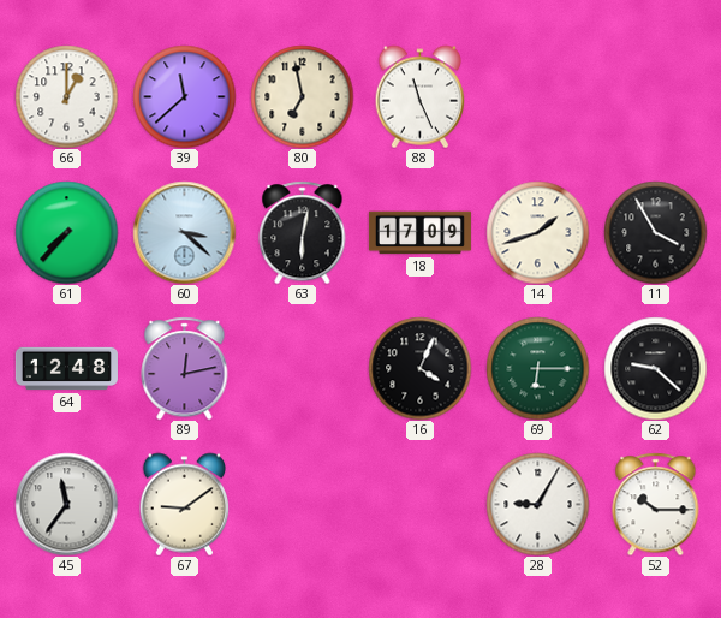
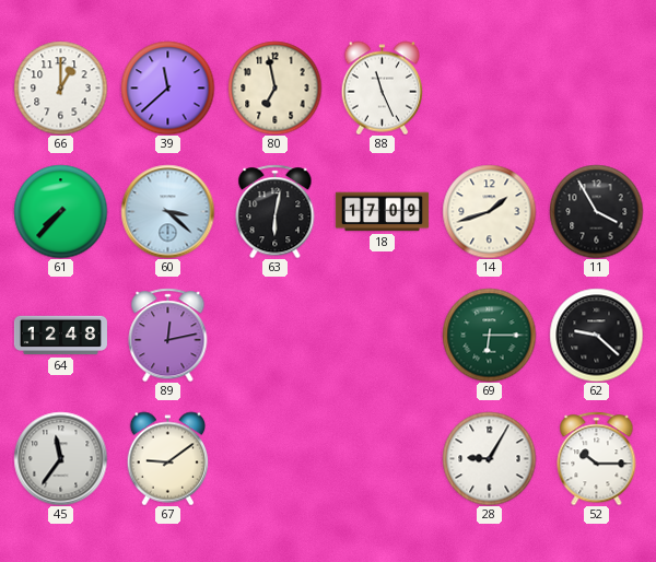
16: 4:04 -> none
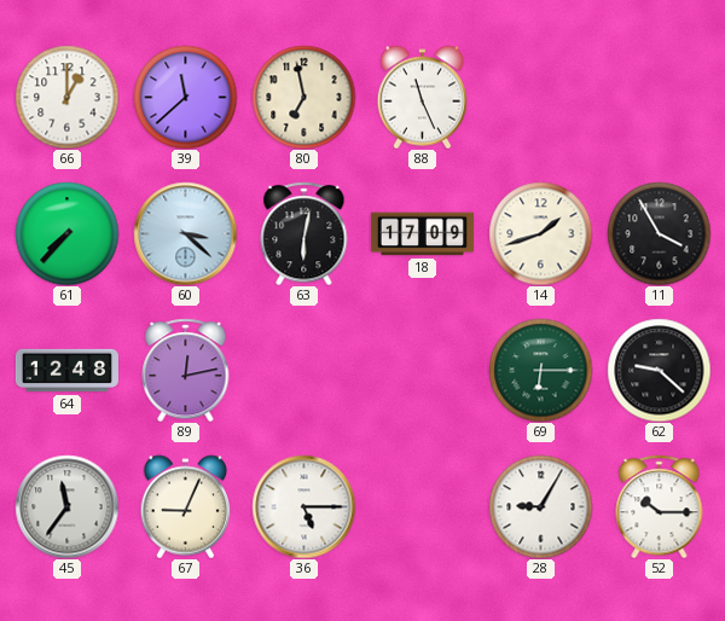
67: 9:09 -> 9:04
36: none -> 5:15
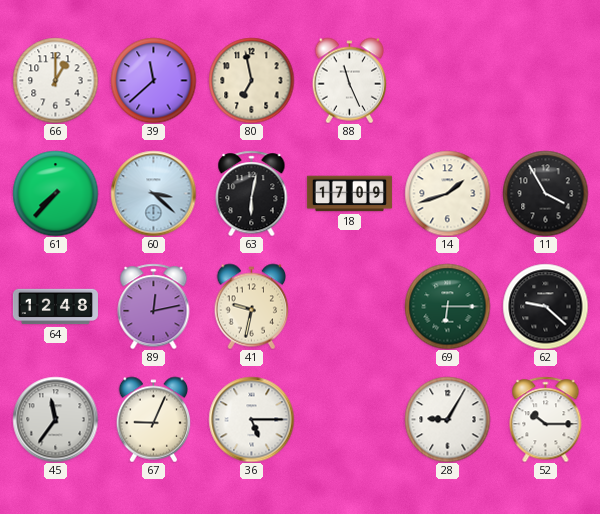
41: none -> 9:32
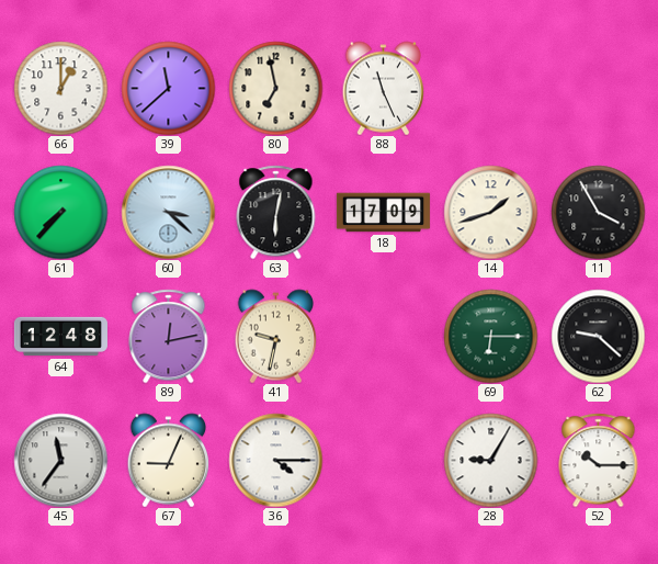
36: 5:15 -> 4:15
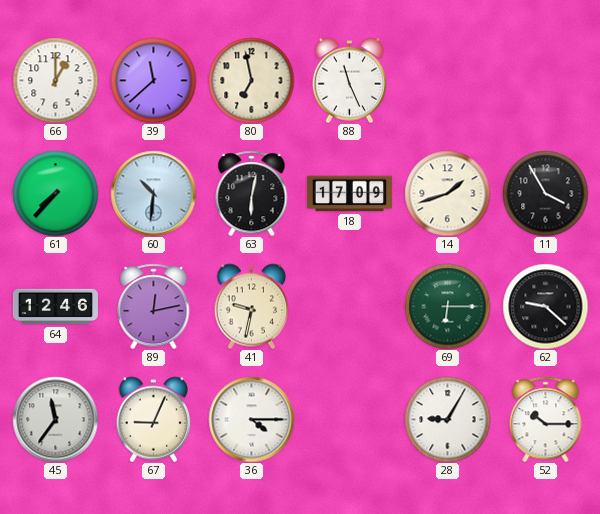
60: 3:22 -> 10:31
64: 12:48 -> 12:46
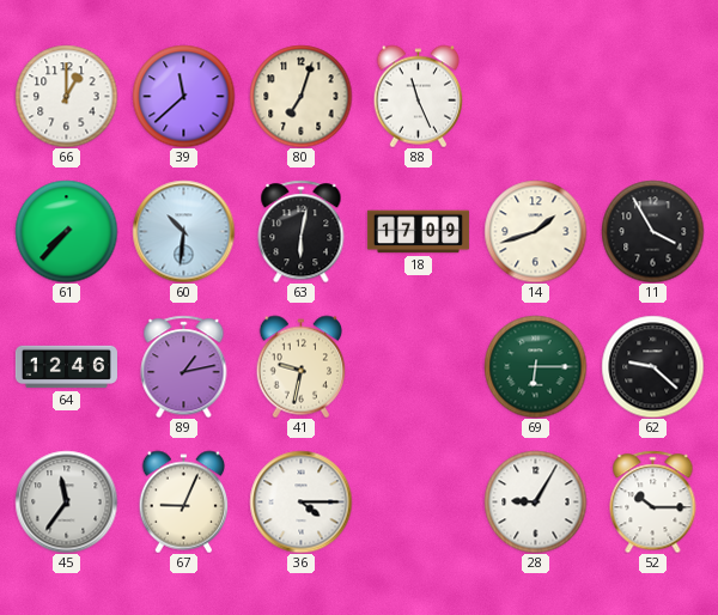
80: 6:58 -> 7:03
89: 12:13 -> 1:13
